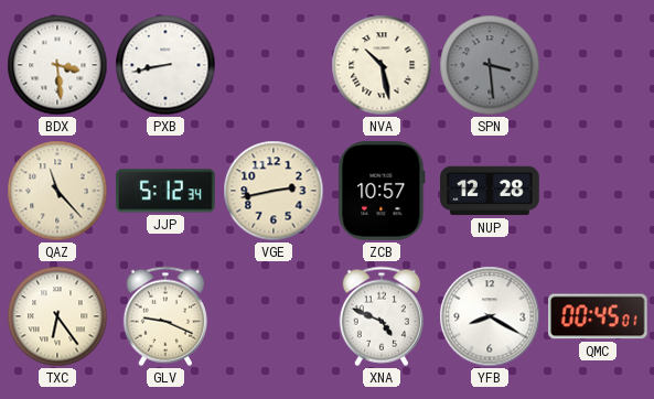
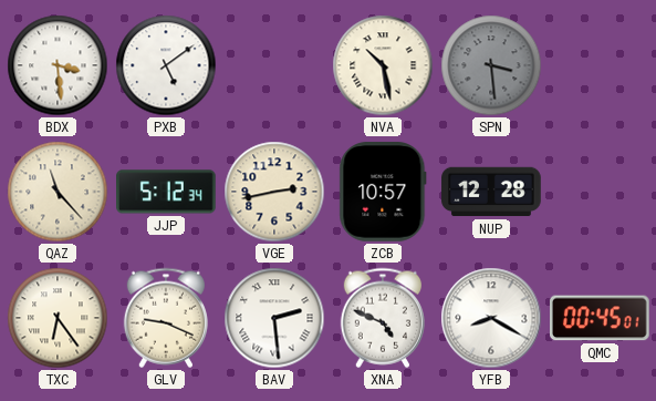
PXB: 8:43 -> 5:09
BAV: none -> 2:29
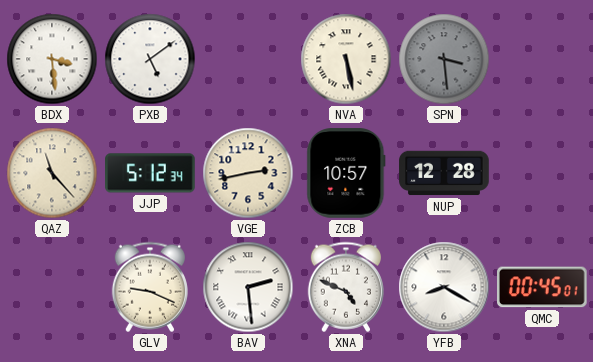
NVA: 10:28 -> 5:28
TXC: 6:24 -> none
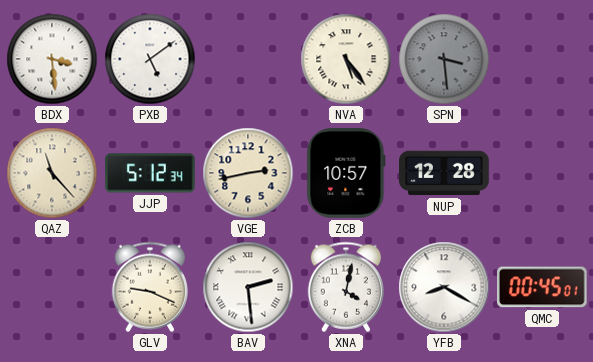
NVA: 5:28 -> 5:24
XNA: 4:49 -> 4:02
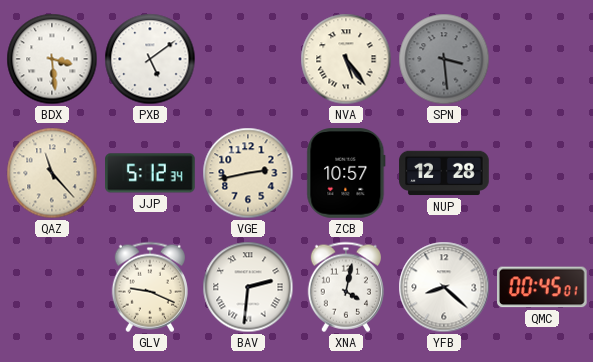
BAV: 2:29 -> 2:31
YFB: 8:20 -> 8:22
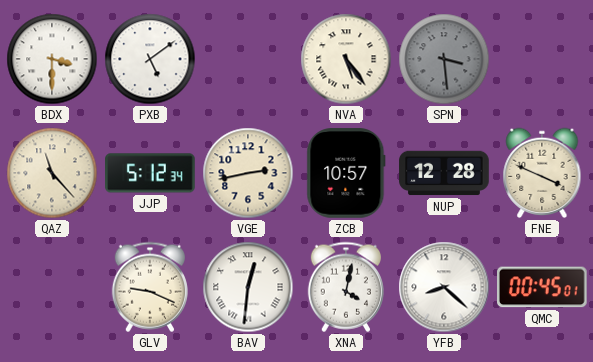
BDX: 3:29 -> 3:30
FNE: none -> 3:49
BAV: 2:31 -> 12:31
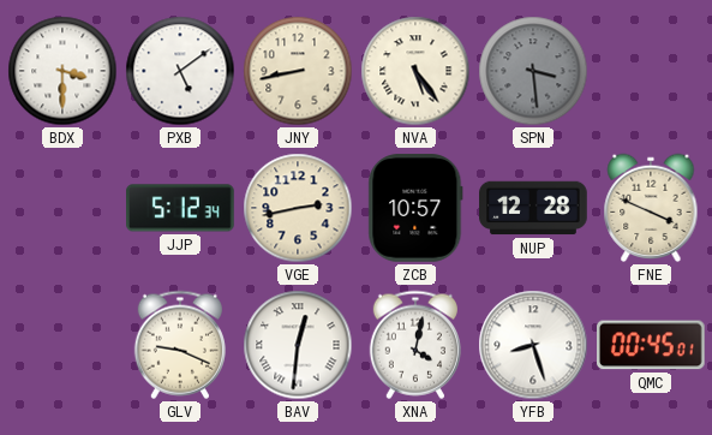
JNY: none -> 8:43
QAZ: 11:23 -> none
YFB: 8:22 -> 8:27
